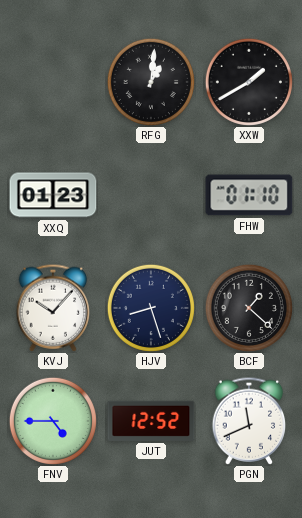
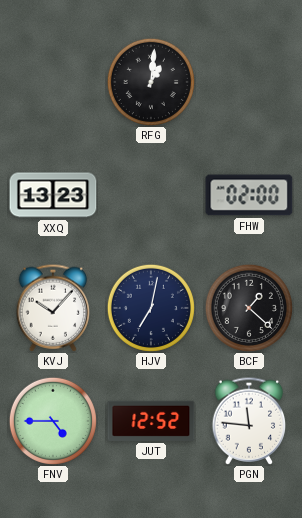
XXW: 1:40 -> none
XXQ: 01:23 -> 13:23
FHW: 01:10 -> 02:00
HJV: 8:27 -> 7:02
PGN: 11:41 -> 11:46
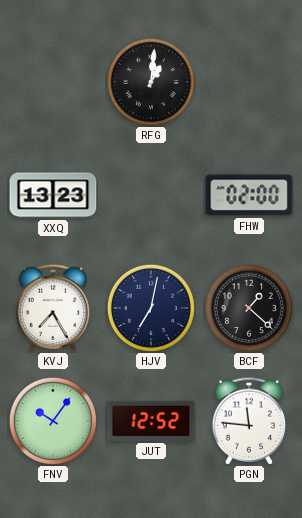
KVJ: 10:07 -> 7:25
FNV: 4:45 -> 10:06
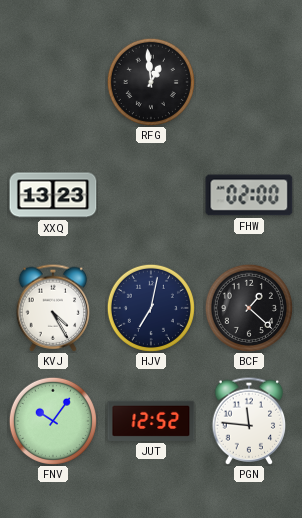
RFG: 1:01 -> 12:59
KVJ: 7:25 -> 4:25
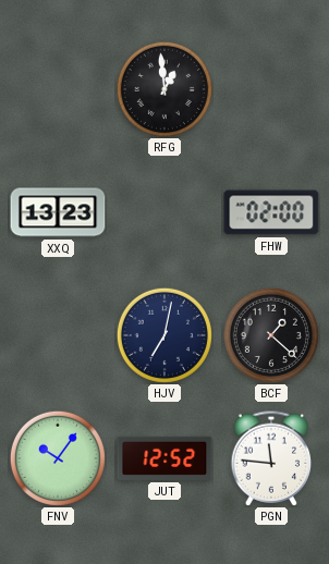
KVJ: 4:25 -> none
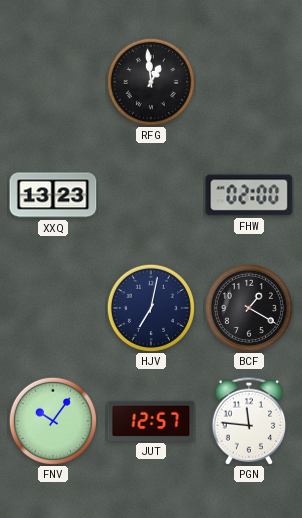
BCF: 1:22 -> 1:20
JUT: 12:52 -> 12:57
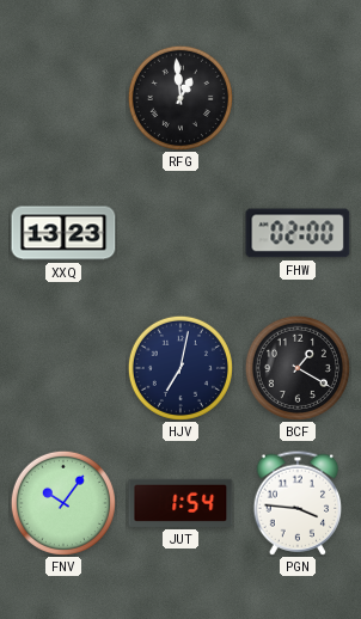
JUT: 12:57 -> 1:54
PGN: 11:46 -> 3:46
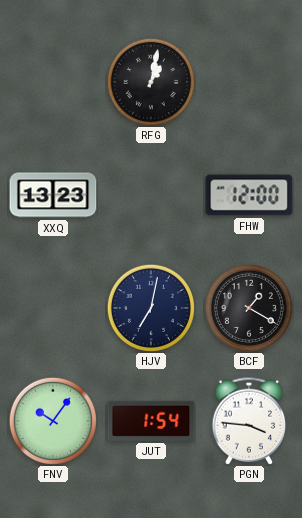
RFG: 12:59 -> 1:02
FHW: 02:00 -> 12:00
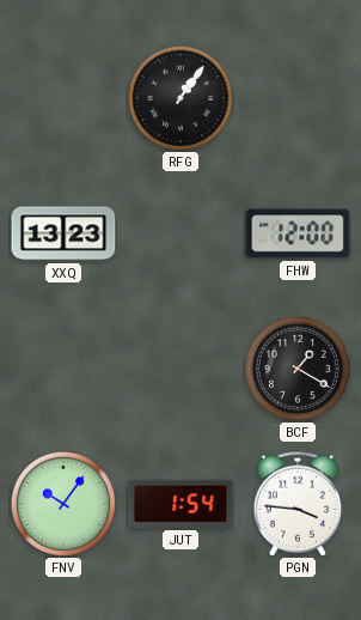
RFG: 1:02 -> 1:06
HJV: 7:02 -> none
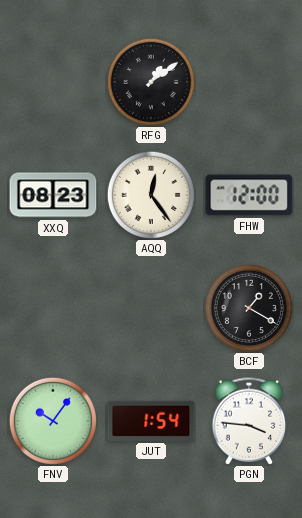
RFG: 1:06 -> 1:09
XXQ: 13:23 -> 08:23
AQQ: none -> 12:24
